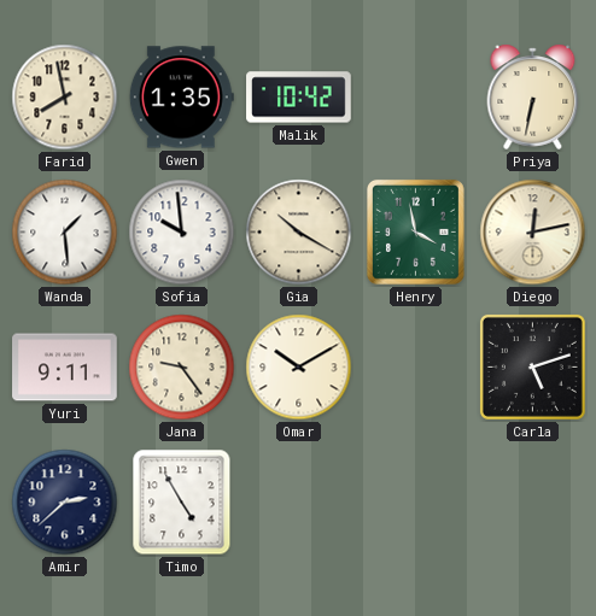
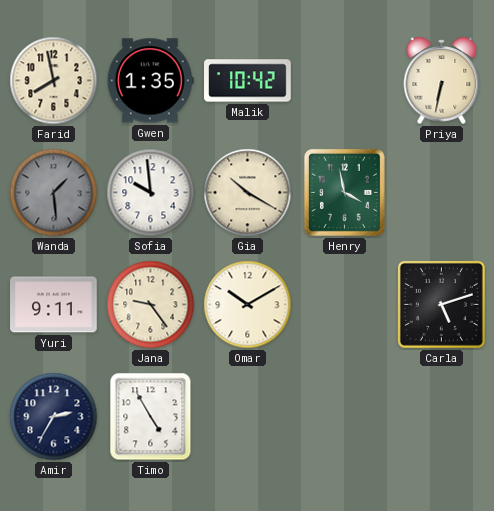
Wanda dial: white -> grey
Diego: 12:13 -> none
Amir: 2:38 -> 2:35
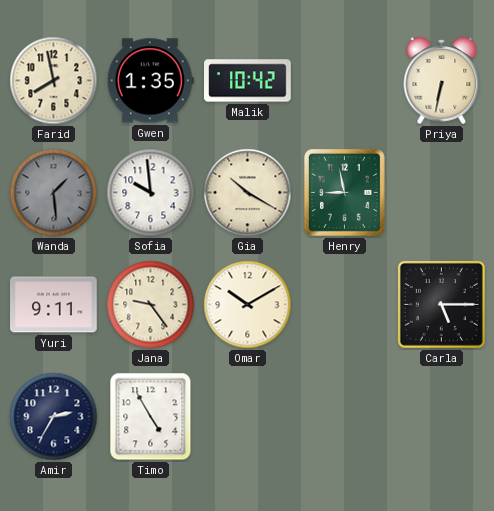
Henry: 3:58 -> 8:58
Carla: 5:12 -> 5:15
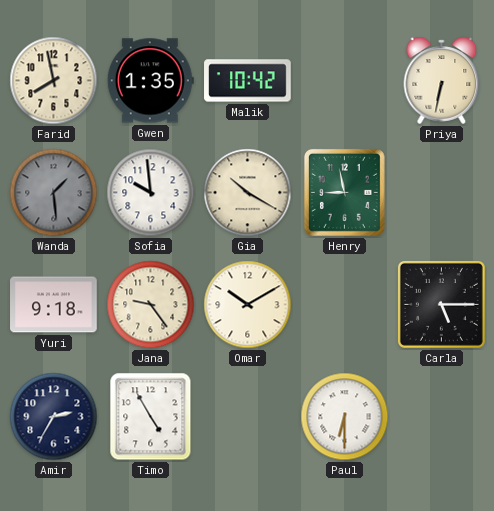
Yuri: 9:11 -> 9:18
Paul: none -> 6:30
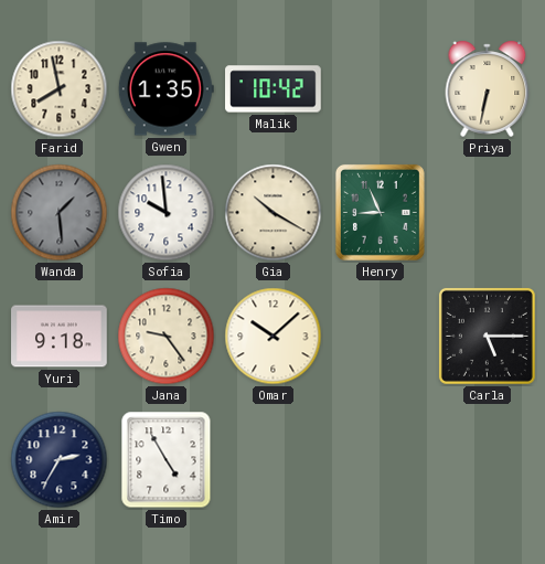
Henry: 8:58 -> 8:56
Omar: 10:10 -> 10:08
Paul: 6:30 -> none
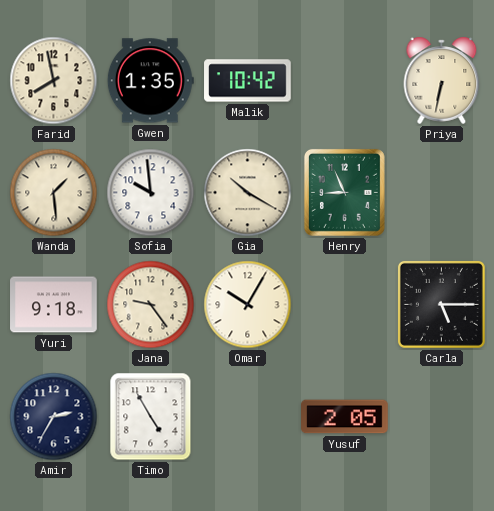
Wanda dial: grey -> cream
Omar: 10:08 -> 10:05
Yusuf: none -> 2:05
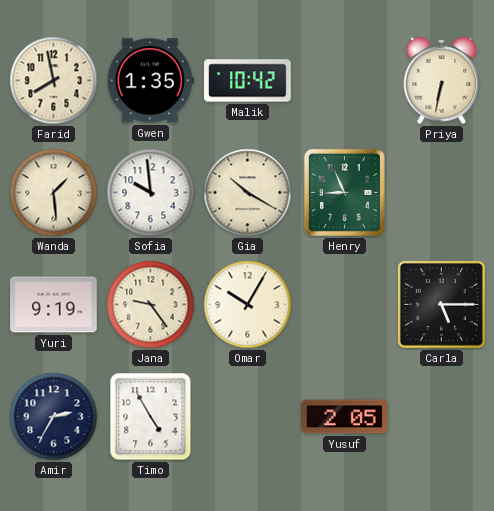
Yuri: 9:18 -> 9:19
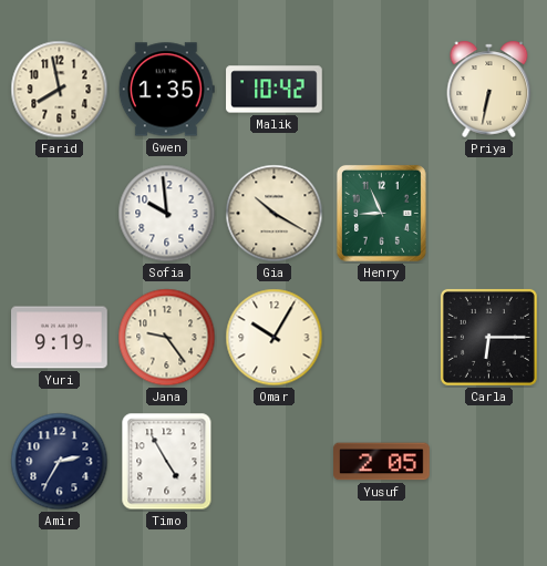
Wanda: 1:29 -> none
Carla: 5:15 -> 6:15
